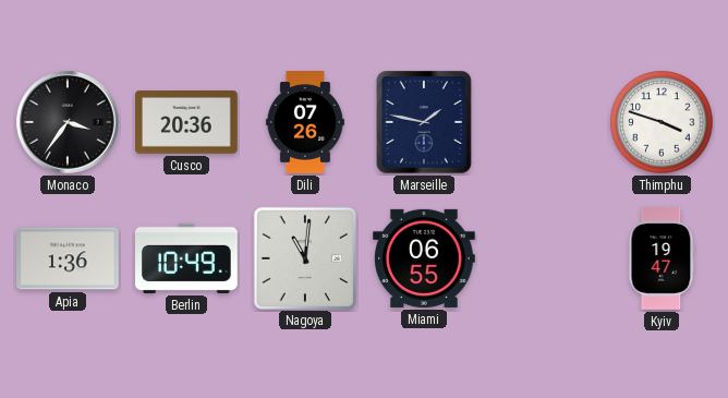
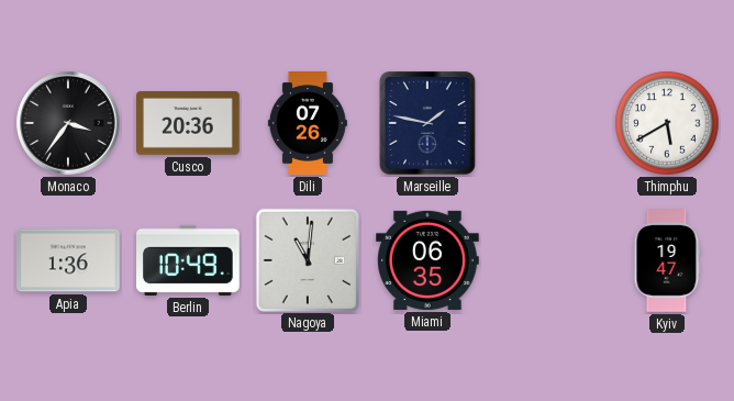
Thimphu: 3:48 -> 5:40
Miami: 06:55 -> 06:35
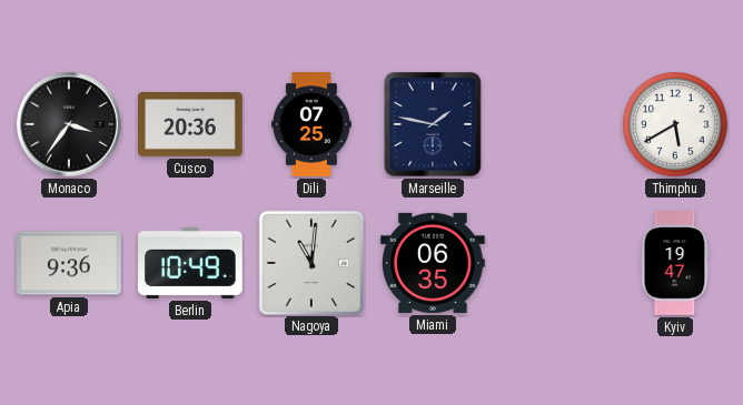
Dili: 07:26 -> 07:25
Apia: 1:36 -> 9:36
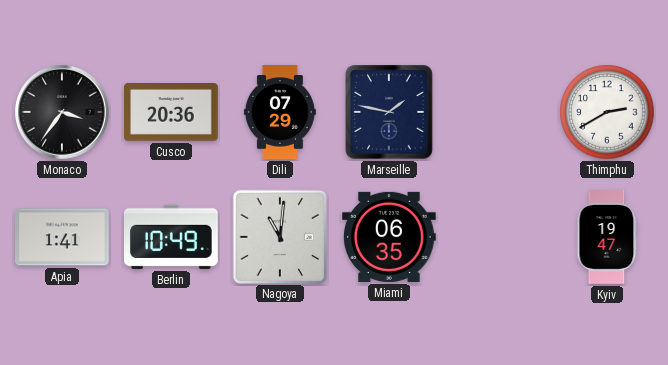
Dili: 07:25 -> 07:29
Thimphu: 5:40 -> 2:40
Apia: 9:36 -> 1:41
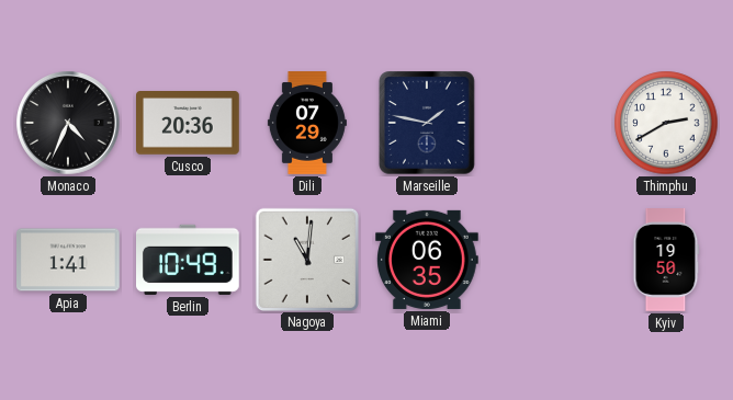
Monaco: 3:36 -> 4:34
Kyiv: 19:47 -> 19:50
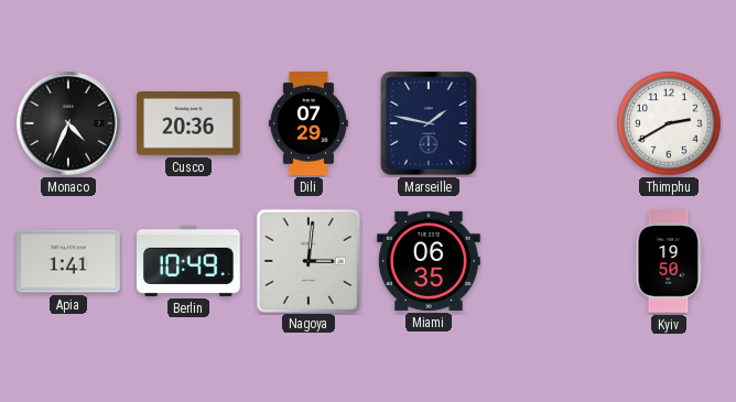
Nagoya: 11:01 -> 3:01
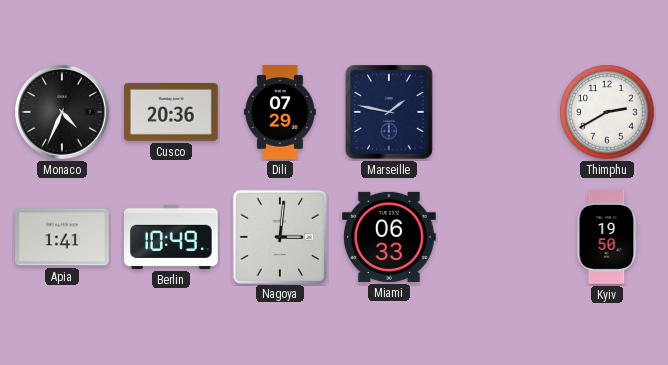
Miami: 06:35 -> 06:33
